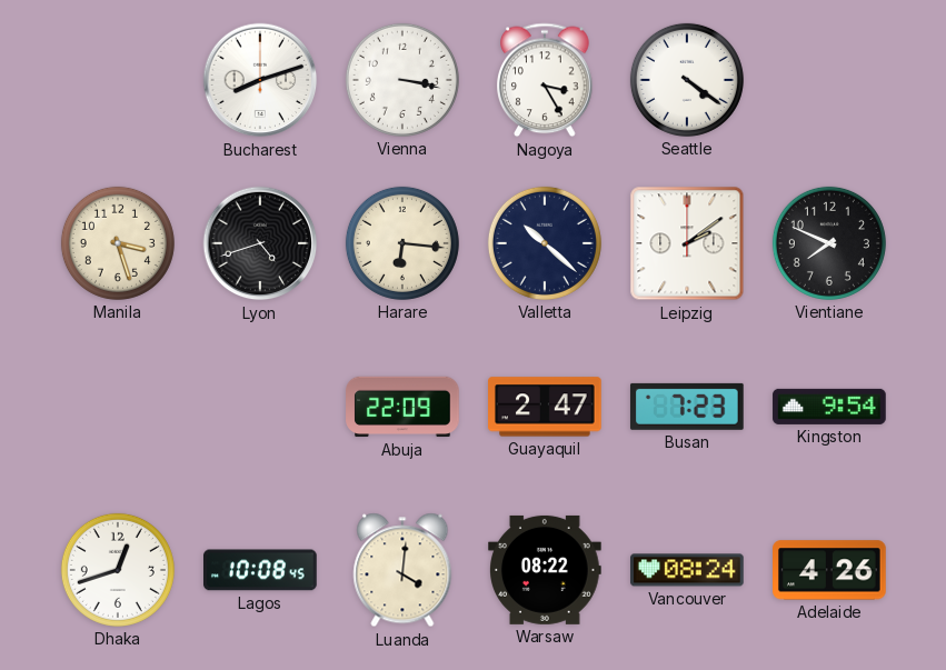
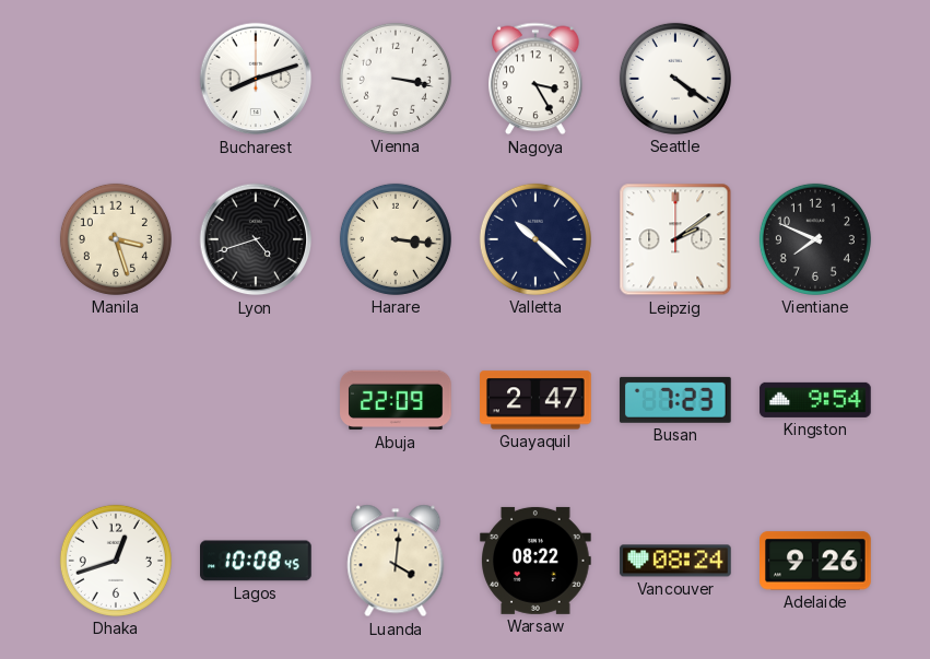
Harare: 6:16 -> 3:16
Adelaide: 4:26 -> 9:26
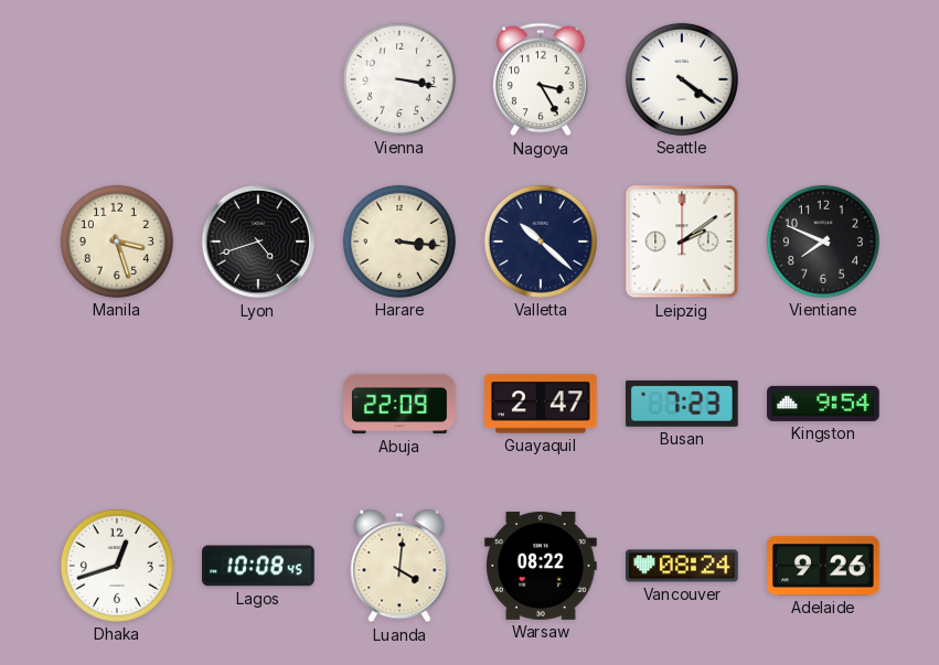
Bucharest: 8:12 -> none
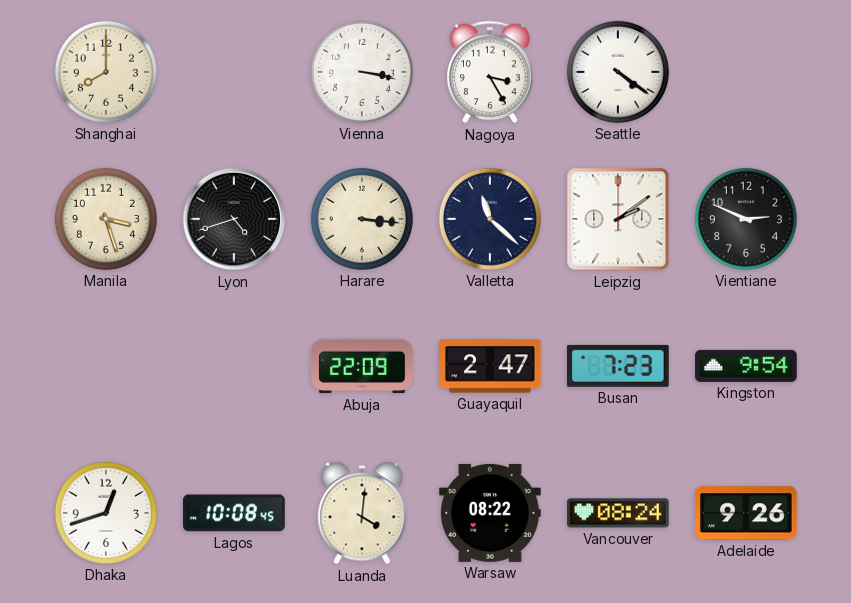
Shanghai: none -> 8:00
Valletta: 10:22 -> 11:22
Vientiane: 7:49 -> 2:49
